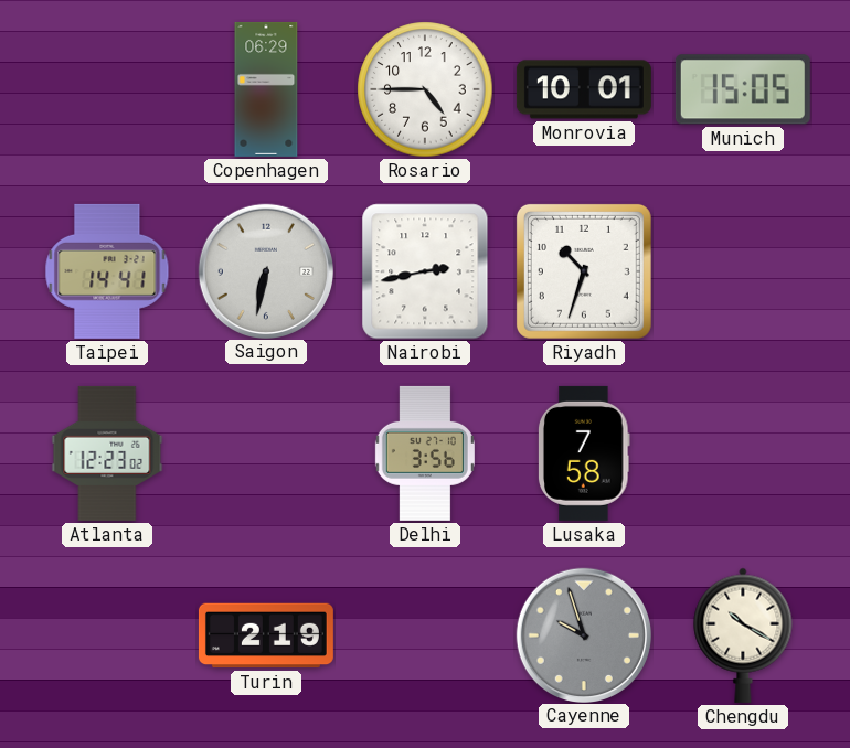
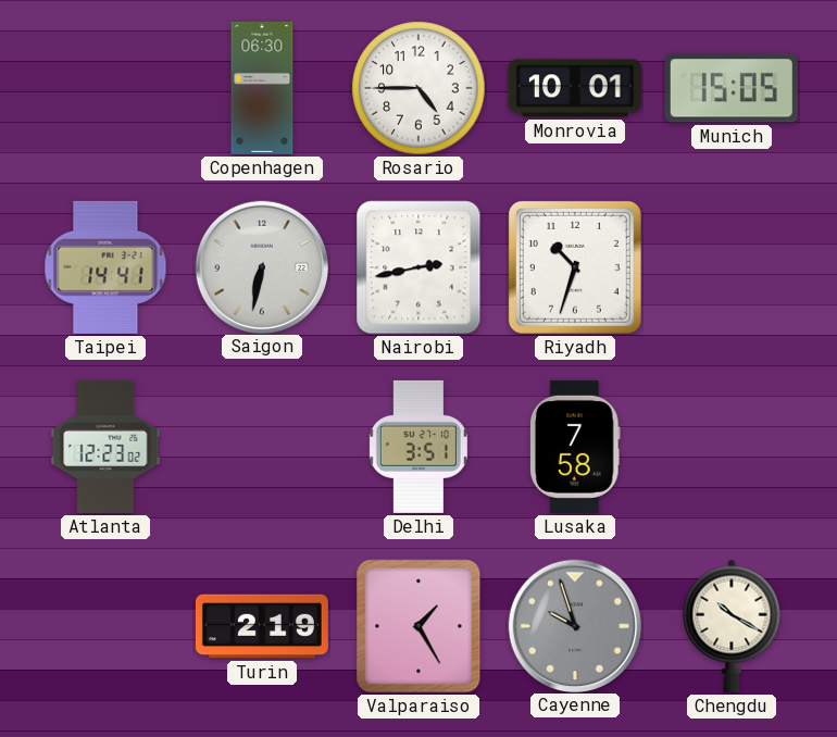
Copenhagen: 06:29 -> 06:30
Delhi: 3:56 -> 3:51
Valparaiso: none -> 1:25
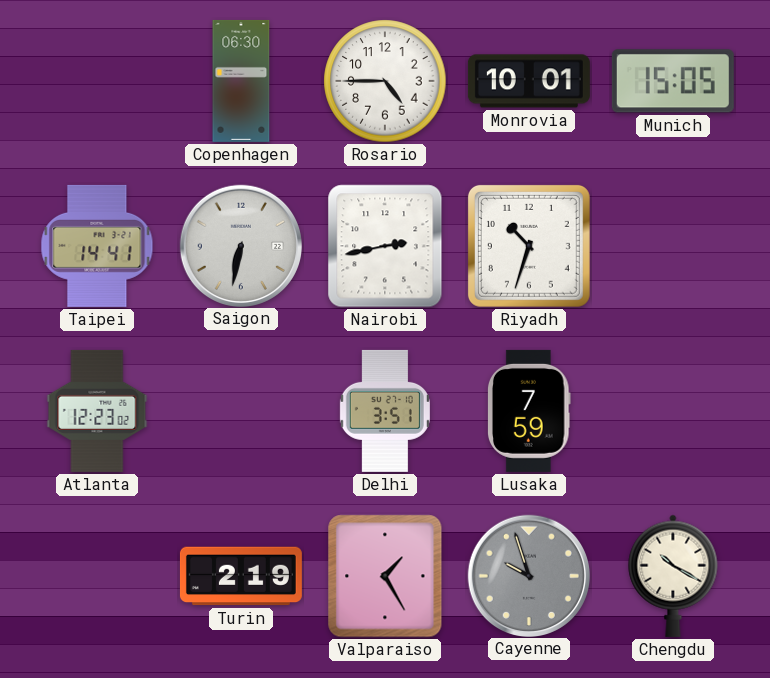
Lusaka: 7:58 -> 7:59
